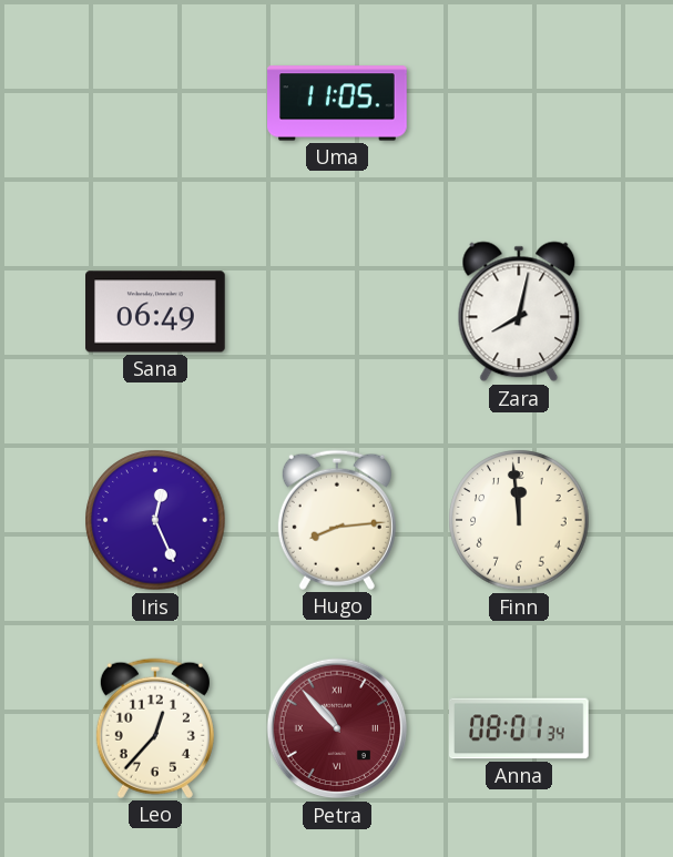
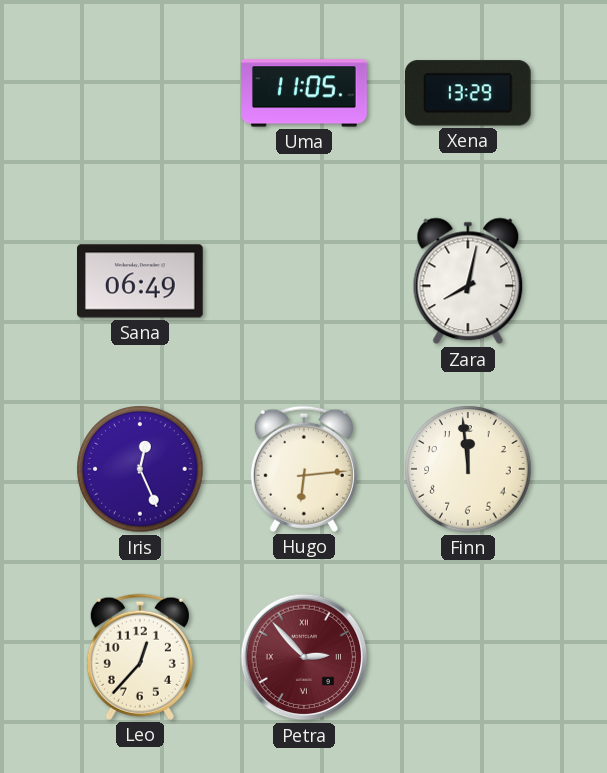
Xena: none -> 13:29
Hugo: 8:14 -> 6:14
Petra: 10:53 -> 2:53
Anna: 08:01 -> none
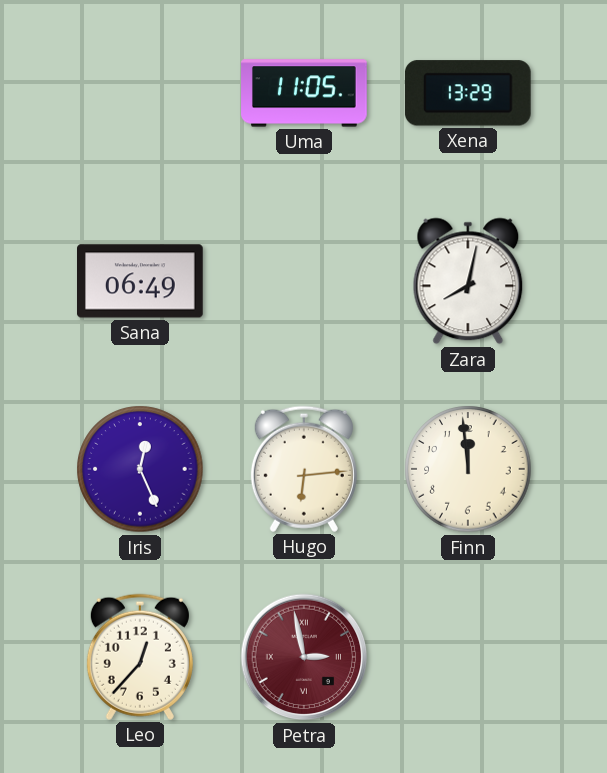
Petra: 2:53 -> 2:58
